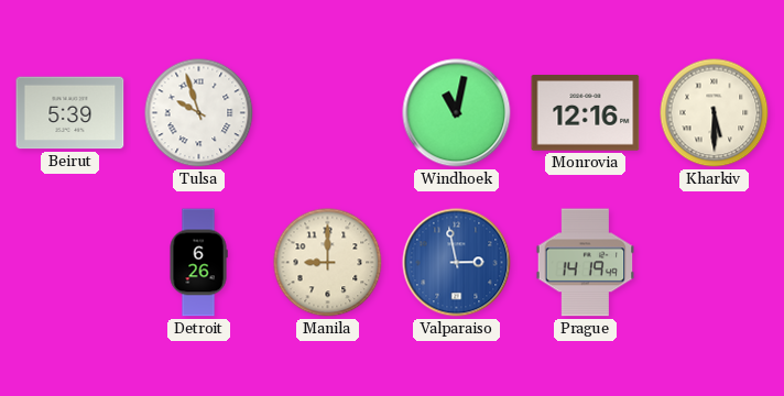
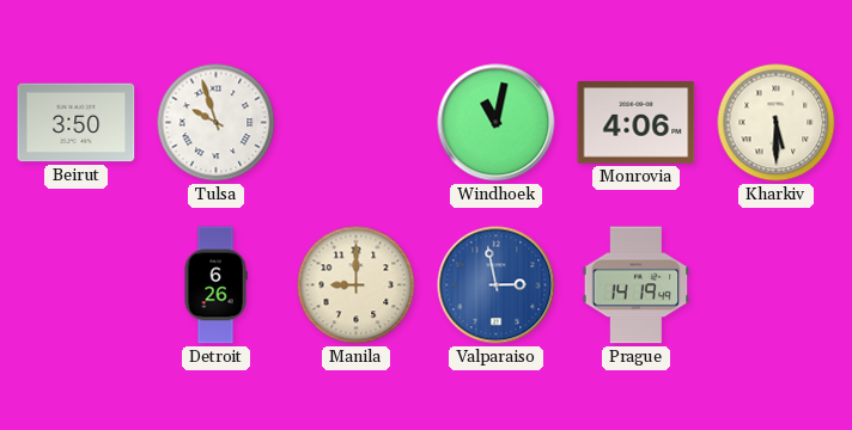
Beirut: 5:39 -> 3:50
Monrovia: 12:16 -> 4:06
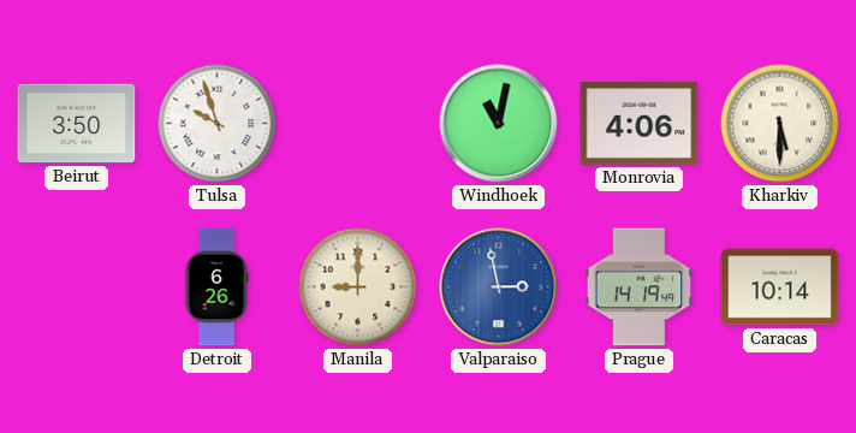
Caracas: none -> 10:14
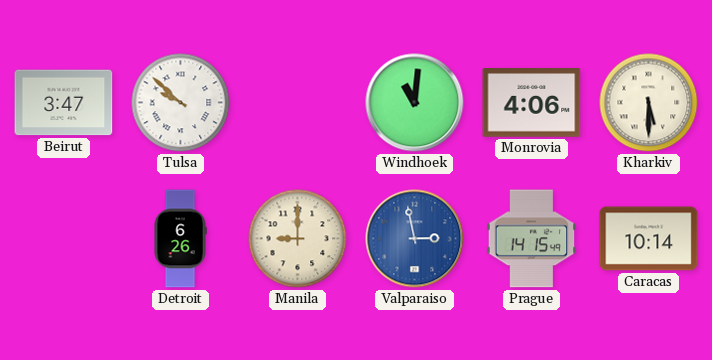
Beirut: 3:50 -> 3:47
Tulsa: 9:57 -> 9:52
Windhoek: 11:02 -> 11:01
Prague: 14:19 -> 14:15
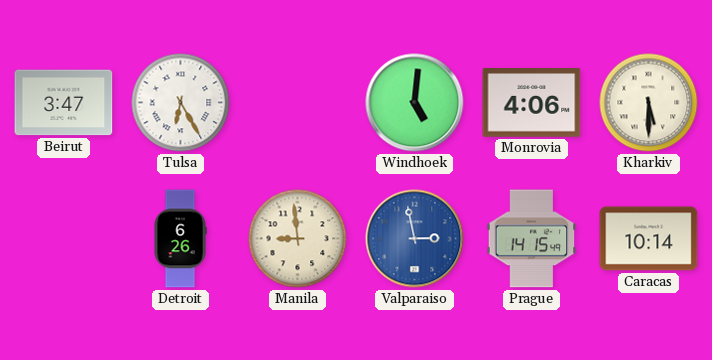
Tulsa: 9:52 -> 6:25
Windhoek: 11:01 -> 5:01
Manila: 9:00 -> 8:59
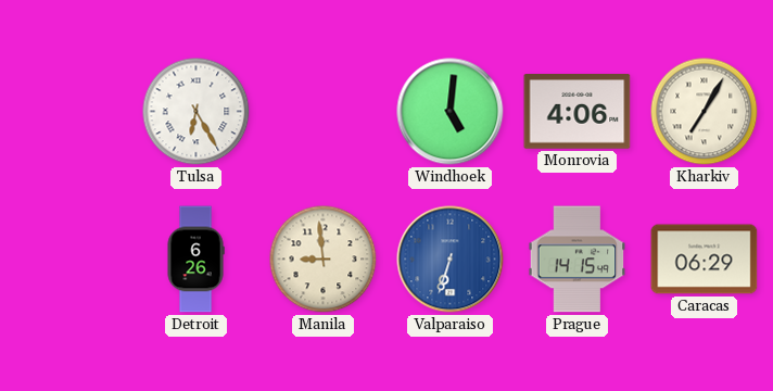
Beirut: 3:47 -> none
Kharkiv: 5:30 -> 7:05
Valparaiso: 2:58 -> 6:33
Caracas: 10:14 -> 06:29
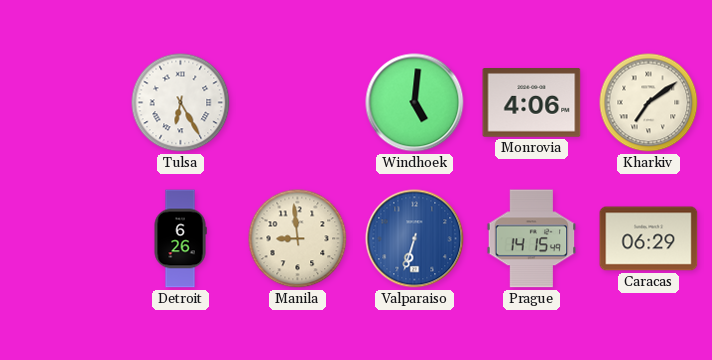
Kharkiv: 7:05 -> 7:09
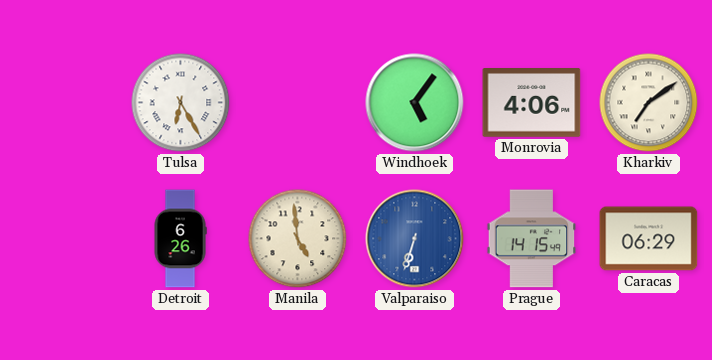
Windhoek: 5:01 -> 5:06
Manila: 8:59 -> 4:59
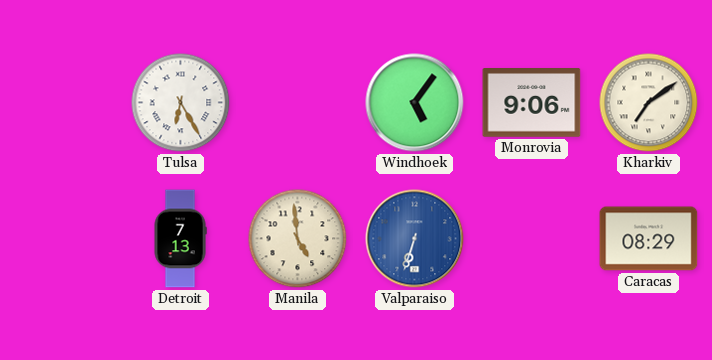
Monrovia: 4:06 -> 9:06
Detroit: 6:26 -> 7:13
Prague: 14:15 -> none
Caracas: 06:29 -> 08:29
